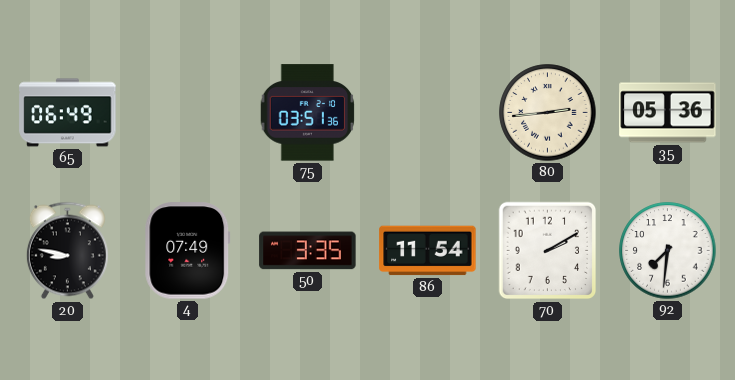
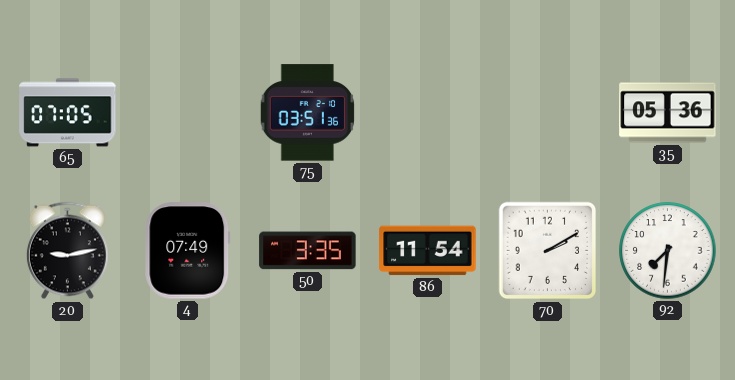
65: 06:49 -> 07:05
80: 2:44 -> none
20: 8:47 -> 9:13
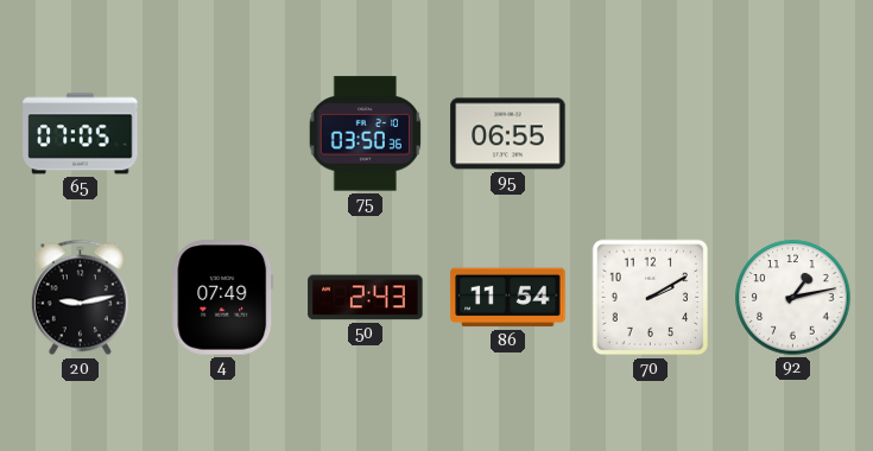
75: 03:51 -> 03:50
95: none -> 06:55
35: 05:36 -> none
50: 3:35 -> 2:43
92: 7:31 -> 1:13
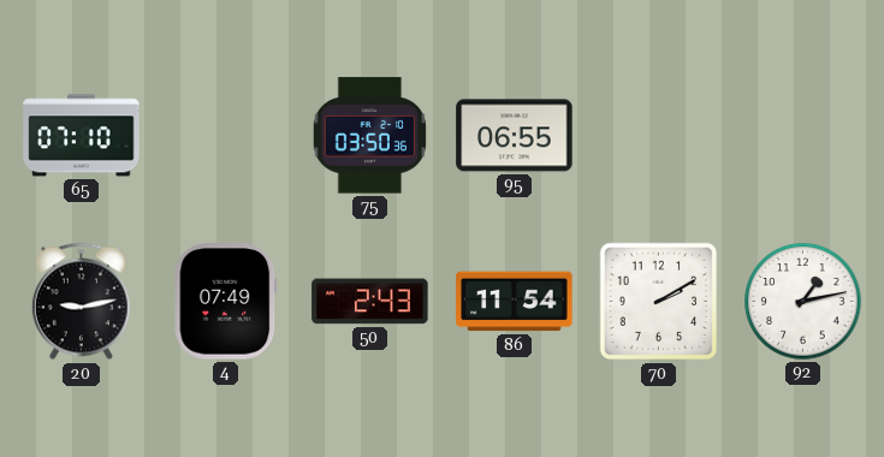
65: 07:05 -> 07:10
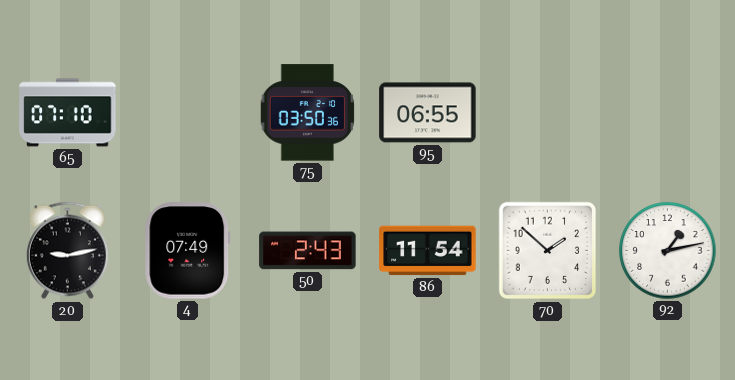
70: 2:10 -> 1:52
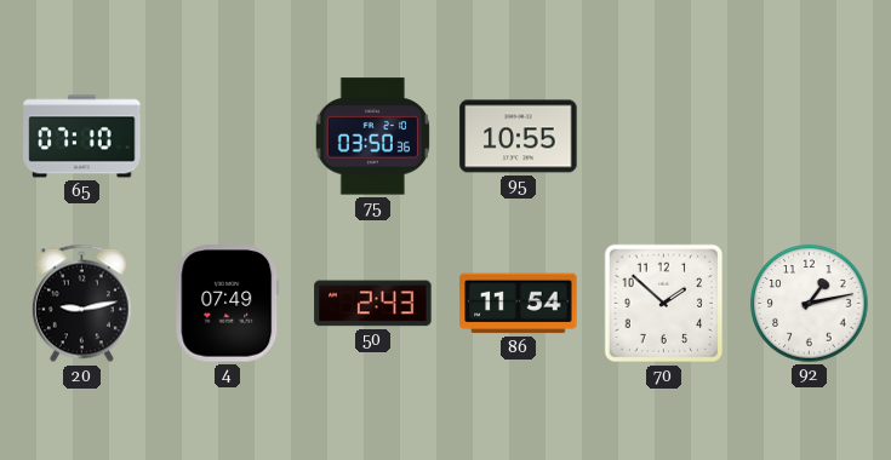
95: 06:55 -> 10:55
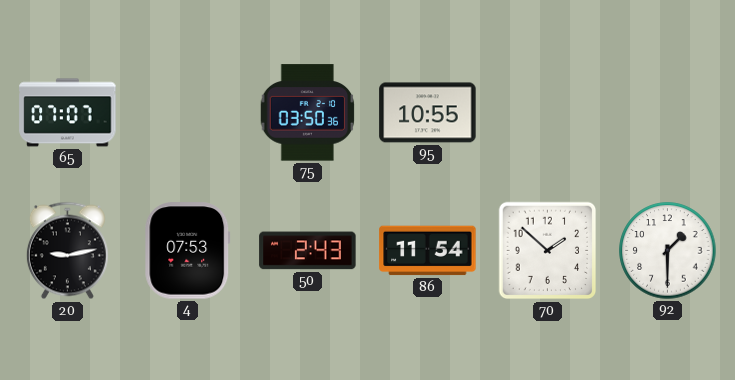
65: 07:10 -> 07:07
4: 07:49 -> 07:53
92: 1:13 -> 1:30
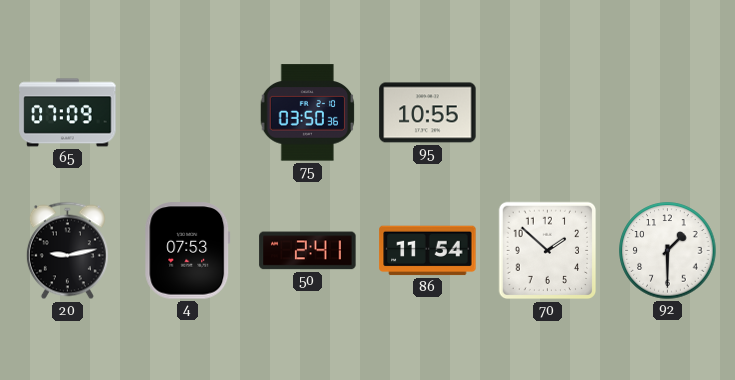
65: 07:07 -> 07:09
50: 2:43 -> 2:41
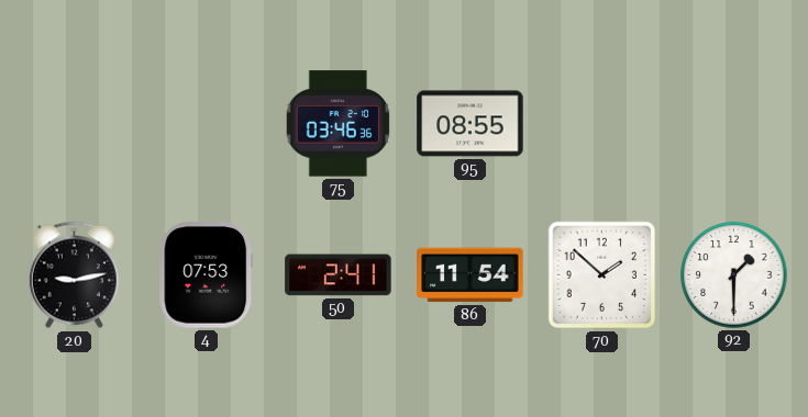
65: 07:09 -> none
75: 03:50 -> 03:46
95: 10:55 -> 08:55
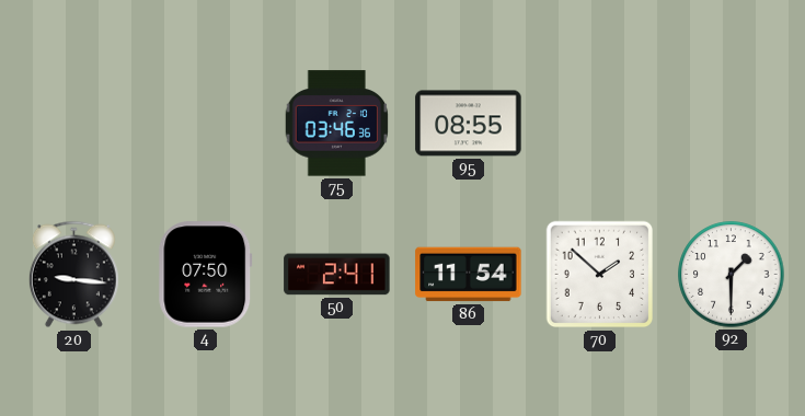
20: 9:13 -> 9:16
4: 07:53 -> 07:50
